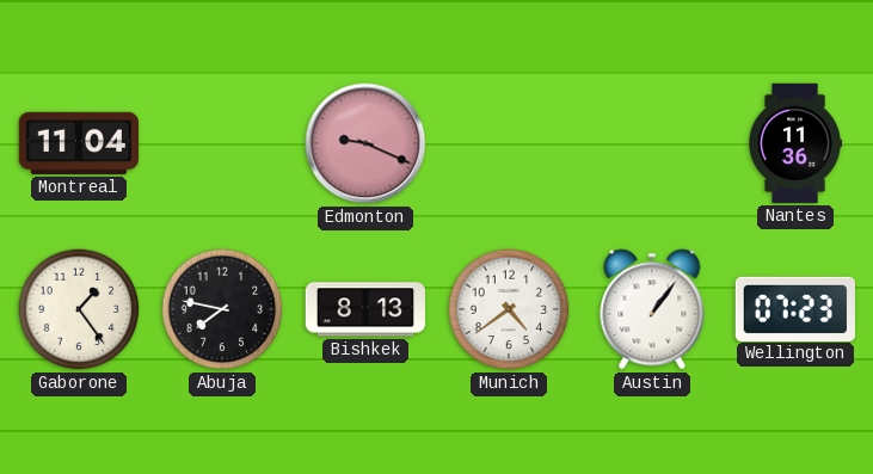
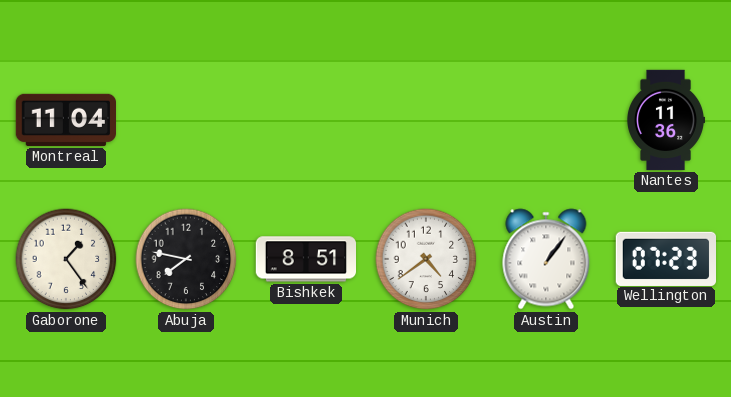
Edmonton: 9:19 -> none
Bishkek: 8:13 -> 8:51
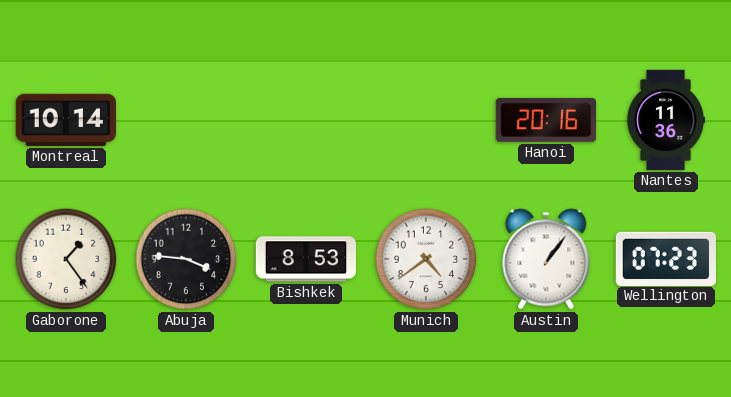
Montreal: 11:04 -> 10:14
Hanoi: none -> 20:16
Abuja: 7:47 -> 3:46
Bishkek: 8:51 -> 8:53
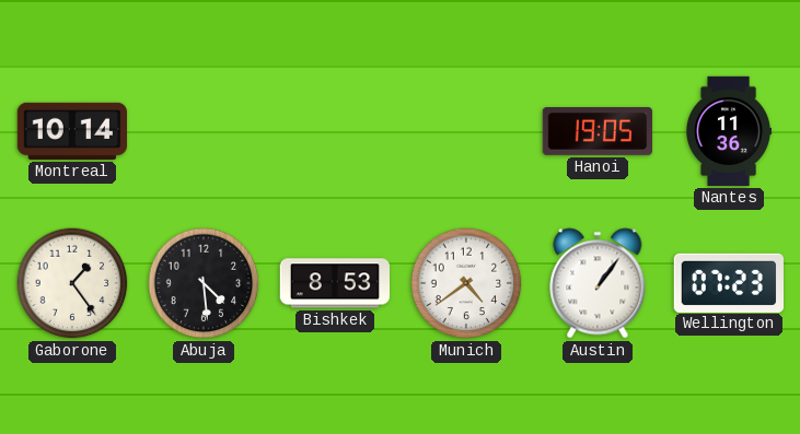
Hanoi: 20:16 -> 19:05
Abuja: 3:46 -> 4:29
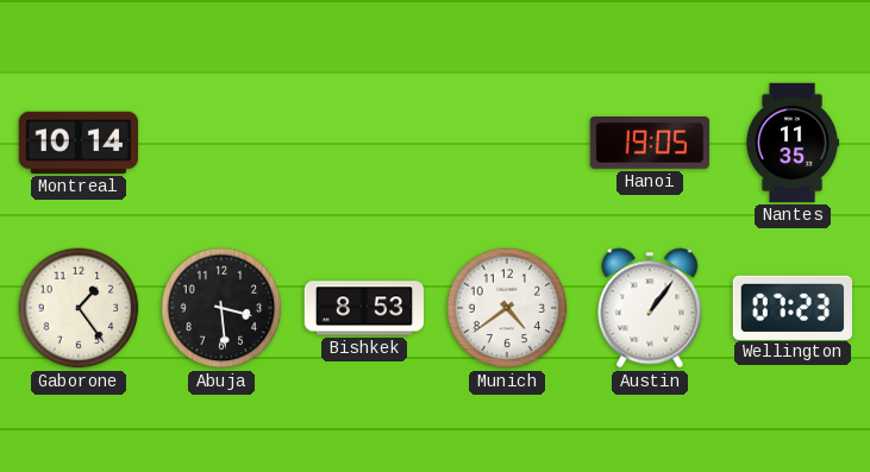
Nantes: 11:36 -> 11:35
Abuja: 4:29 -> 3:29
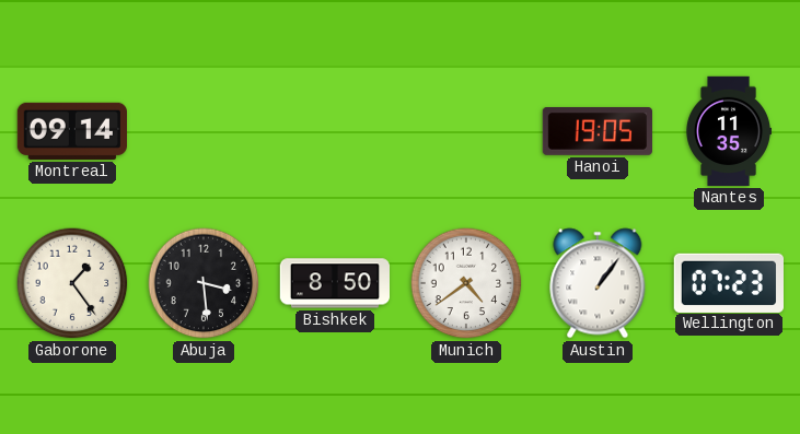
Montreal: 10:14 -> 09:14
Bishkek: 8:53 -> 8:50
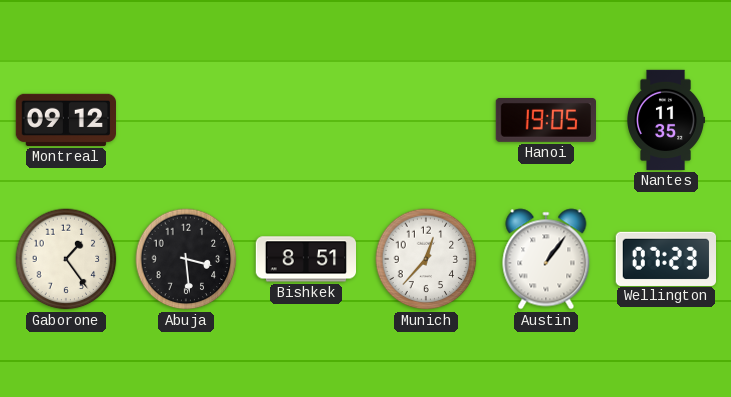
Montreal: 09:14 -> 09:12
Bishkek: 8:50 -> 8:51
Munich: 4:39 -> 12:37
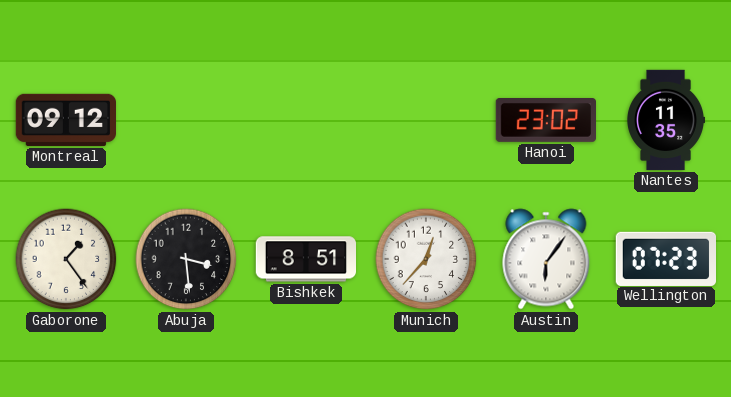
Hanoi: 19:05 -> 23:02
Austin: 1:06 -> 6:06
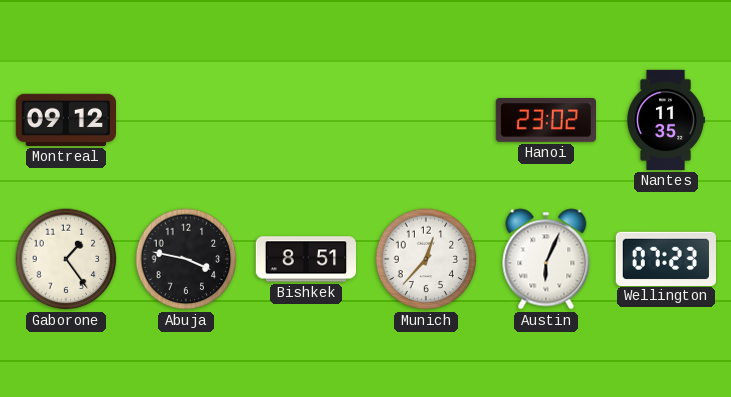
Abuja: 3:29 -> 3:47
Austin: 6:06 -> 6:04
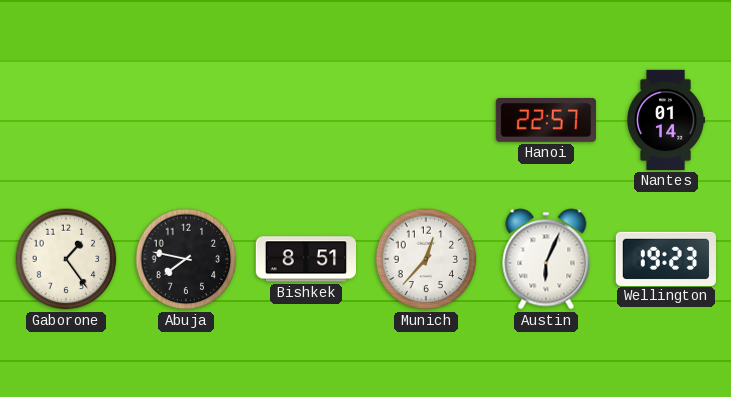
Montreal: 09:12 -> none
Hanoi: 23:02 -> 22:57
Nantes: 11:35 -> 01:14
Abuja: 3:47 -> 7:47
Wellington: 07:23 -> 19:23
